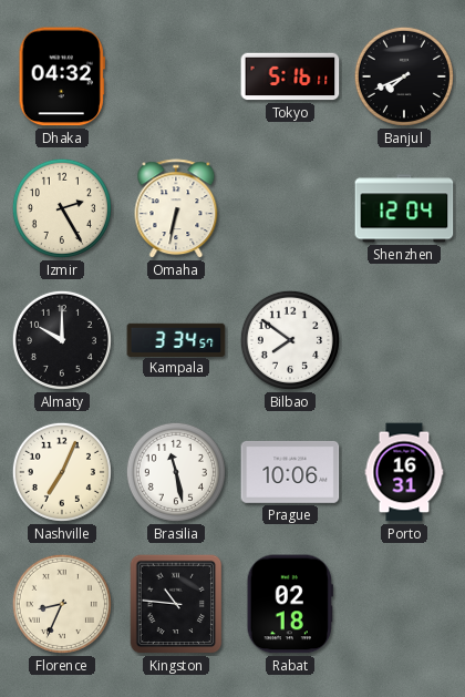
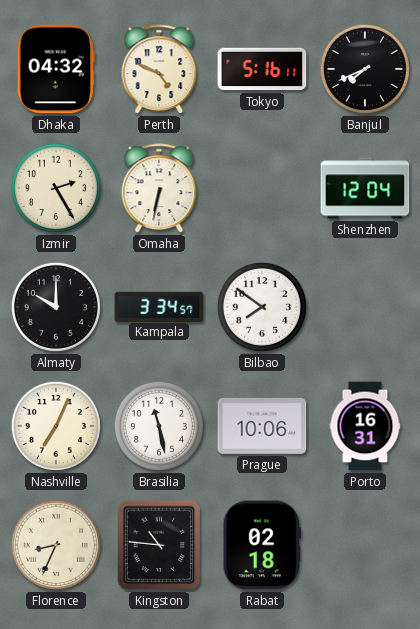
Perth: none -> 4:49
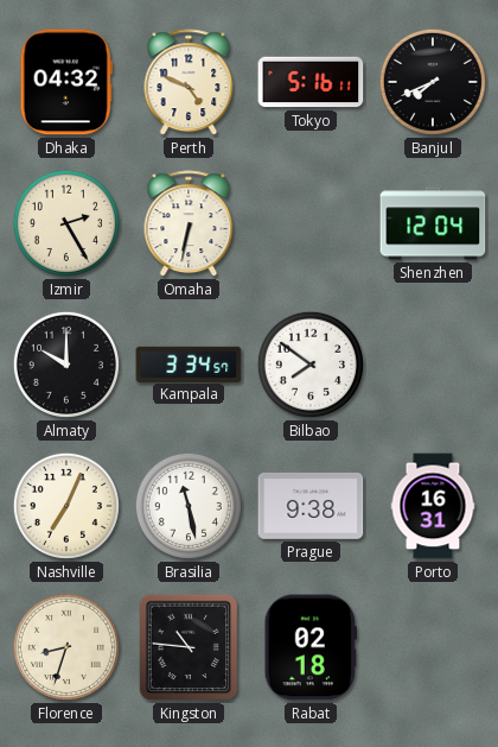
Prague: 10:06 -> 9:38
Florence: 8:34 -> 8:33
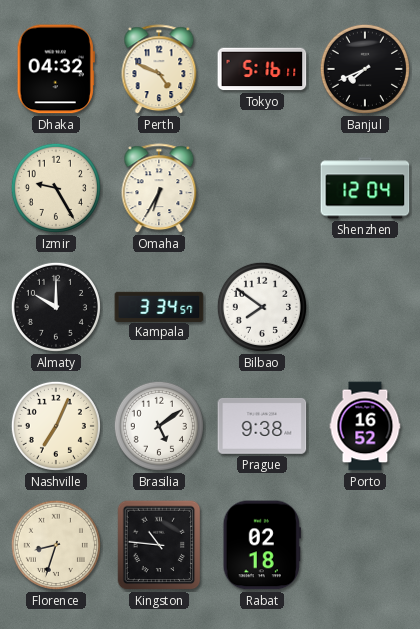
Izmir: 2:25 -> 9:25
Omaha: 6:32 -> 6:35
Brasilia: 11:28 -> 5:09
Porto: 16:31 -> 16:52
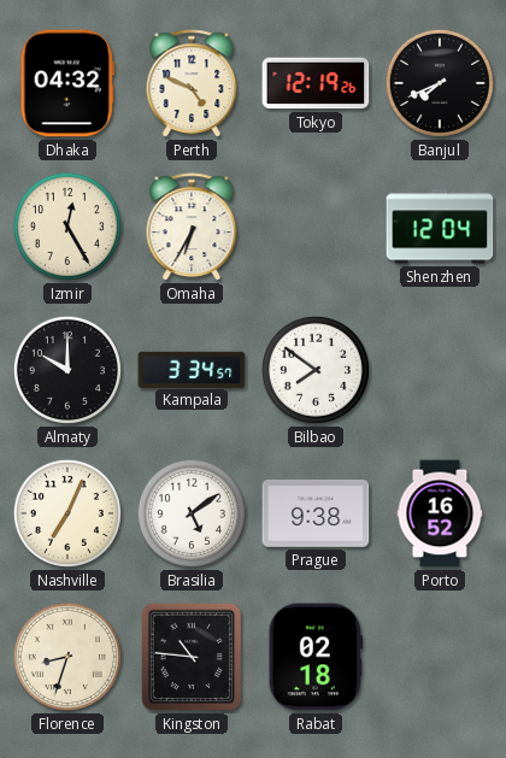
Tokyo: 5:16 -> 12:19
Izmir: 9:25 -> 12:25
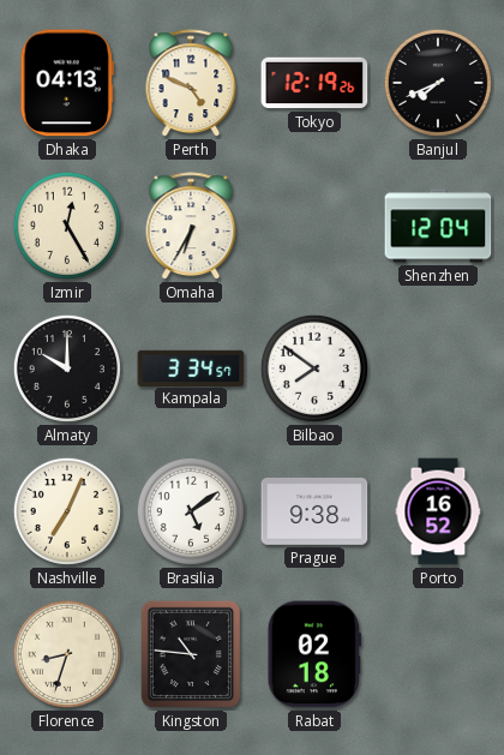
Dhaka: 04:32 -> 04:13
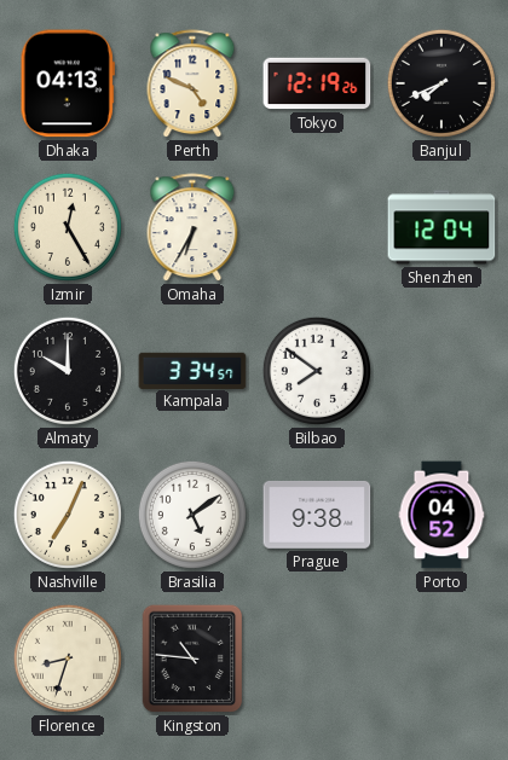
Porto: 16:52 -> 04:52
Rabat: 02:18 -> none
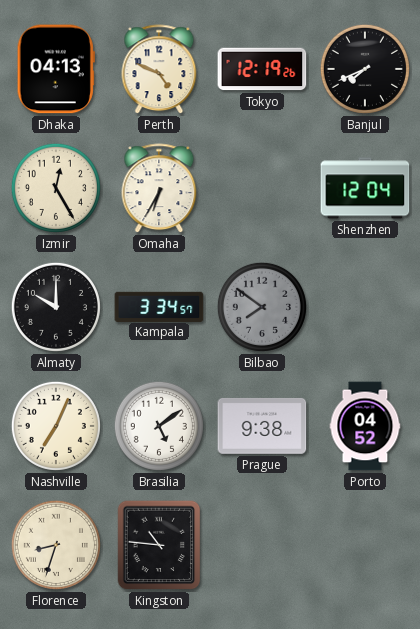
Bilbao dial: white -> grey
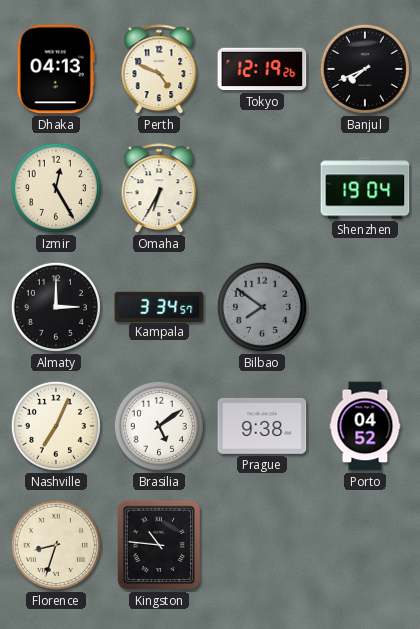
Shenzhen: 12:04 -> 19:04
Almaty: 10:00 -> 3:00
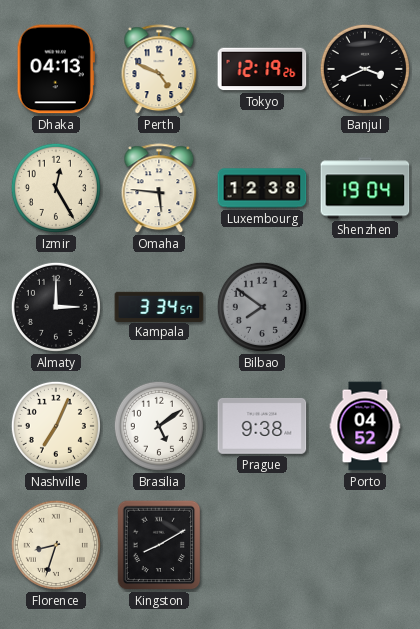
Banjul: 7:41 -> 3:41
Omaha: 6:35 -> 5:46
Luxembourg: none -> 12:38
Kingston: 10:46 -> 8:10
